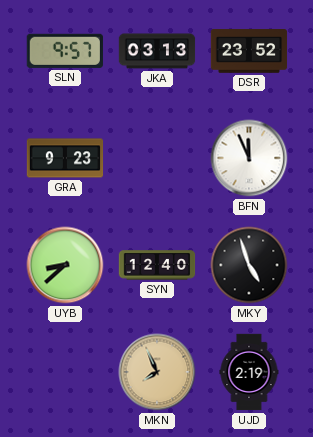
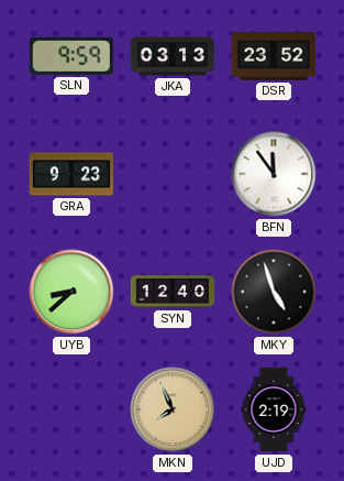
SLN: 9:57 -> 9:59
BFN: 11:56 -> 11:54
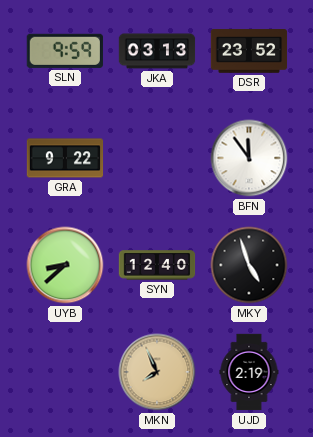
GRA: 9:23 -> 9:22
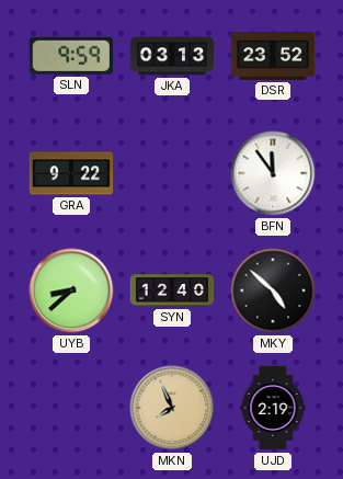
MKY: 4:57 -> 4:52
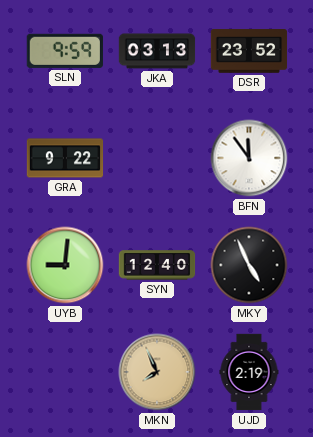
UYB: 8:38 -> 9:01
MKY: 4:52 -> 4:56
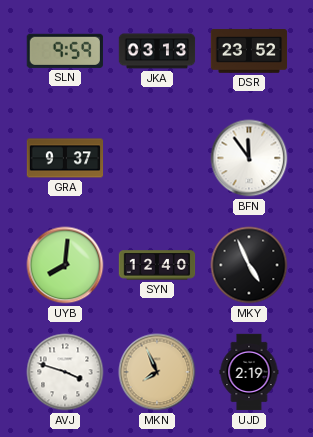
GRA: 9:22 -> 9:37
UYB: 9:01 -> 8:01
AVJ: none -> 3:48
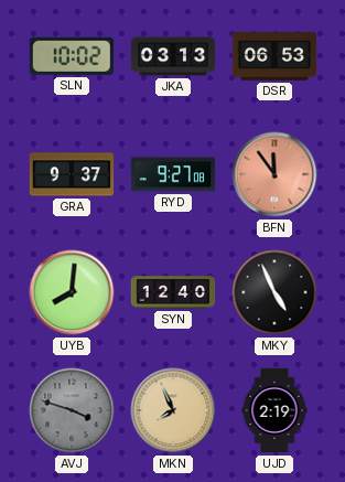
SLN: 9:59 -> 10:02
DSR: 23:52 -> 06:53
RYD: none -> 9:27
BFN dial: white -> salmon
AVJ dial: white -> grey
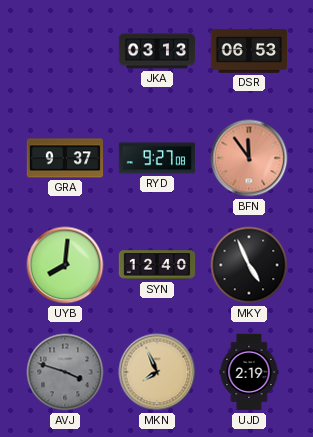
SLN: 10:02 -> none
